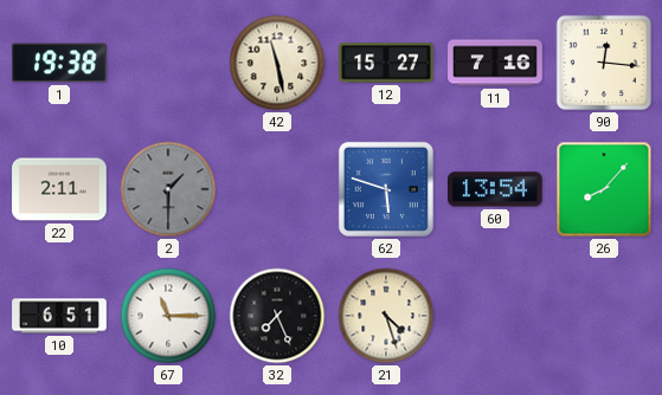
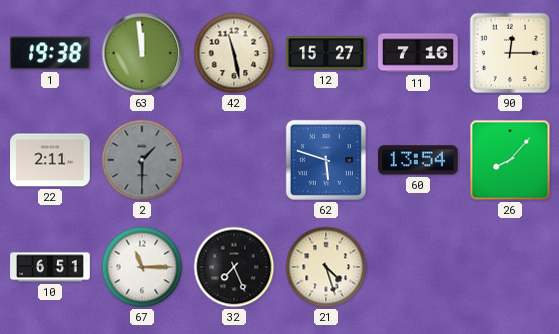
63: none -> 11:59
90: 12:16 -> 12:15
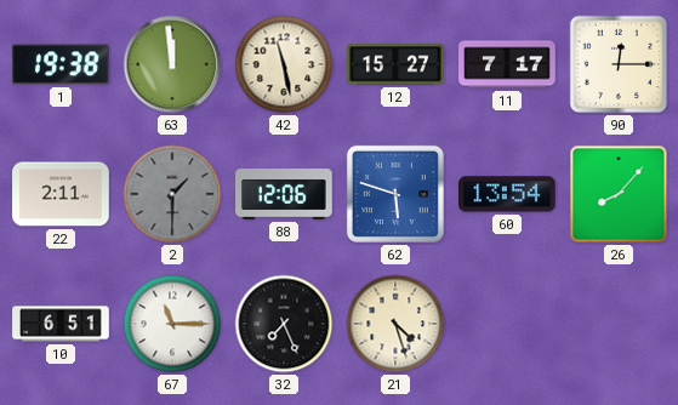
11: 7:16 -> 7:17
88: none -> 12:06
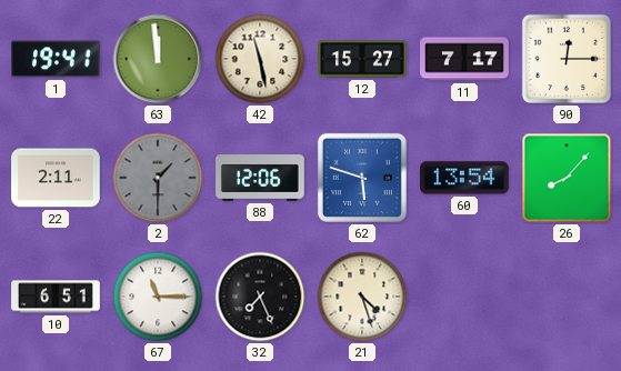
1: 19:38 -> 19:41
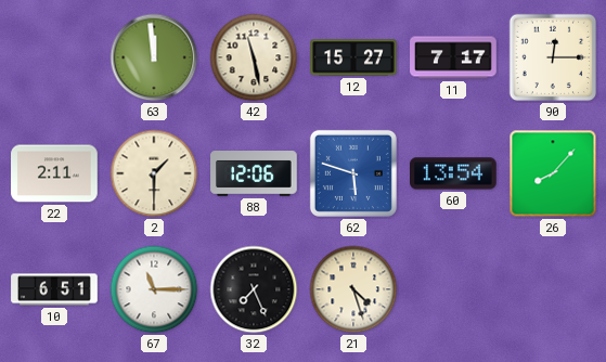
1: 19:41 -> none
2 dial: grey -> cream
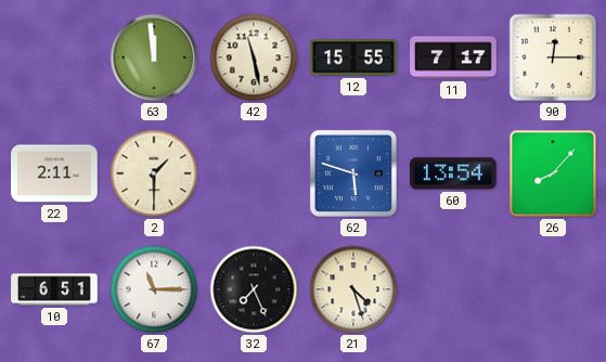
12: 15:27 -> 15:55
88: 12:06 -> none
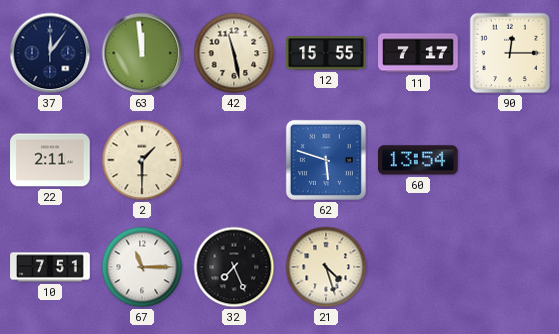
37: none -> 12:06
26: 8:07 -> none
10: 6:51 -> 7:51
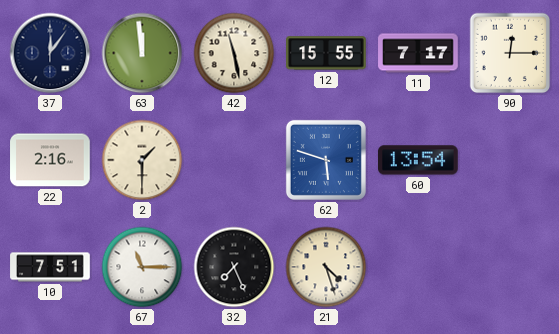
22: 2:11 -> 2:16
